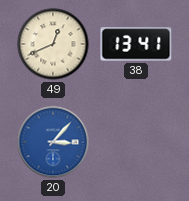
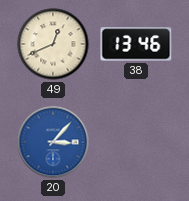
38: 13:41 -> 13:46
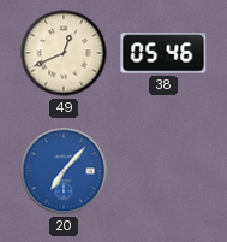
38: 13:46 -> 05:46
20: 3:07 -> 7:07
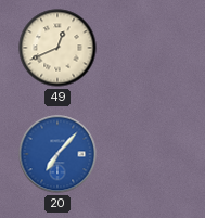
38: 05:46 -> none
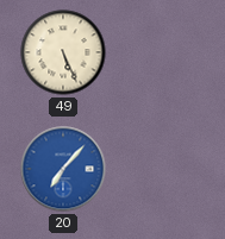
49: 12:41 -> 5:26
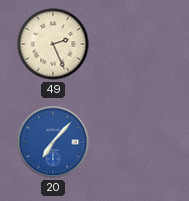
49: 5:26 -> 2:26
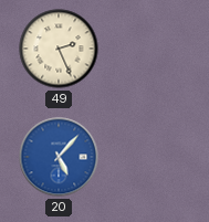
20: 7:07 -> 5:07
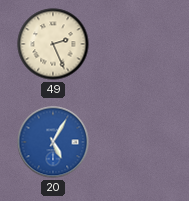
20: 5:07 -> 5:05
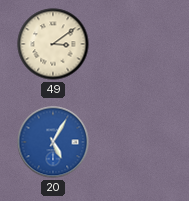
49: 2:26 -> 3:09
